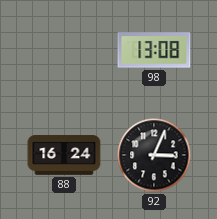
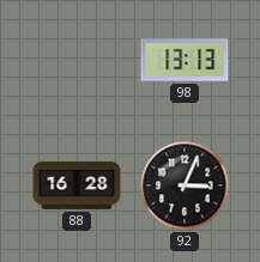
98: 13:08 -> 13:13
88: 16:24 -> 16:28
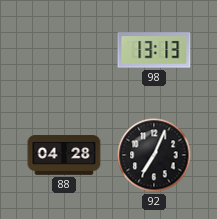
88: 16:28 -> 04:28
92: 3:04 -> 7:04
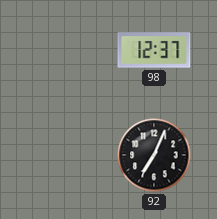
98: 13:13 -> 12:37
88: 04:28 -> none
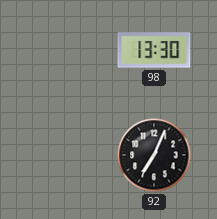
98: 12:37 -> 13:30
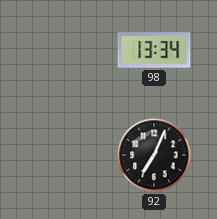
98: 13:30 -> 13:34
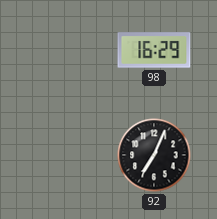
98: 13:34 -> 16:29
